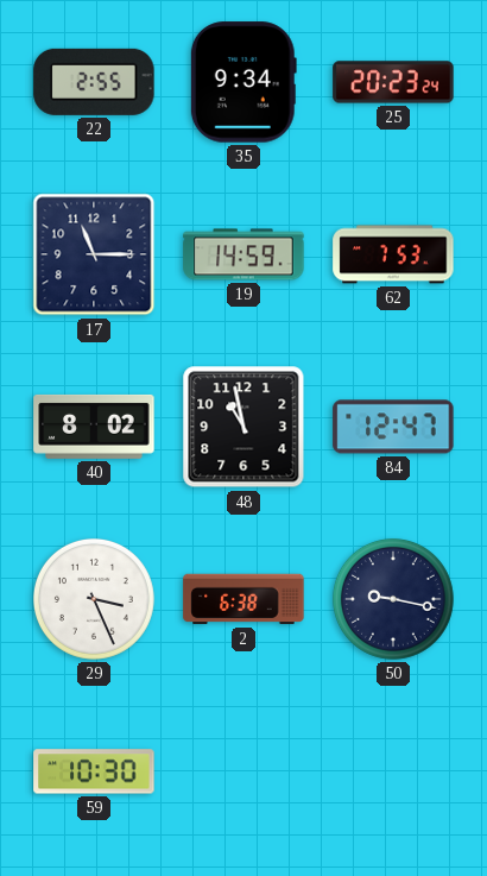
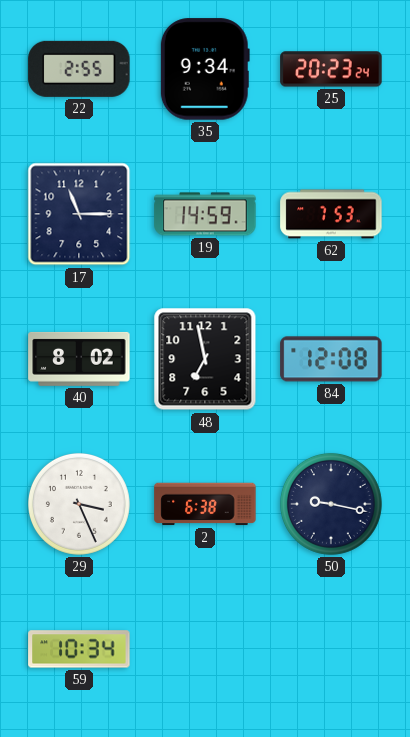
48: 10:58 -> 6:58
84: 12:47 -> 12:08
59: 10:30 -> 10:34
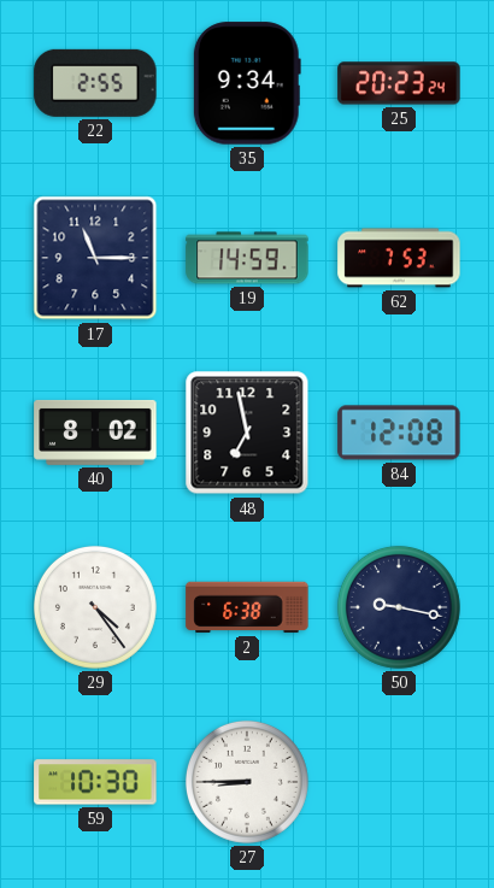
29: 3:26 -> 4:24
59: 10:34 -> 10:30
27: none -> 8:45
